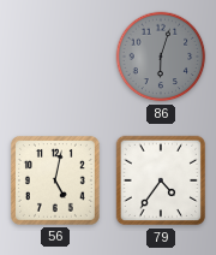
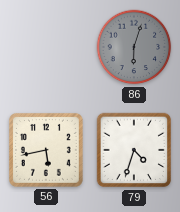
56: 5:02 -> 5:43
79: 4:36 -> 4:33
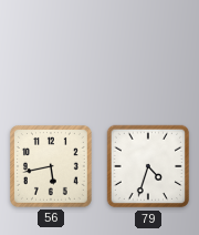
86: 6:03 -> none
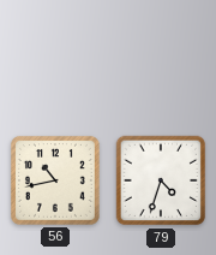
56: 5:43 -> 10:43
